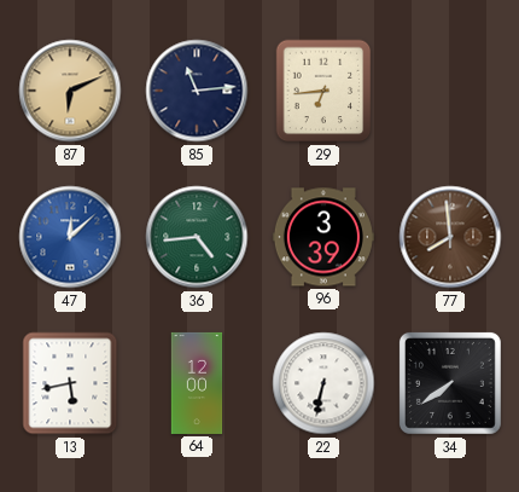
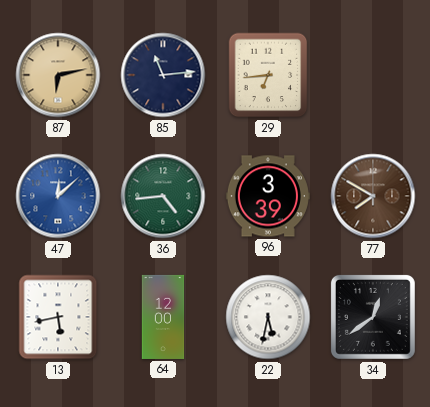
87: 6:11 -> 6:13
77: 7:59 -> 7:50
22: 6:32 -> 5:32
34: 7:39 -> 12:39
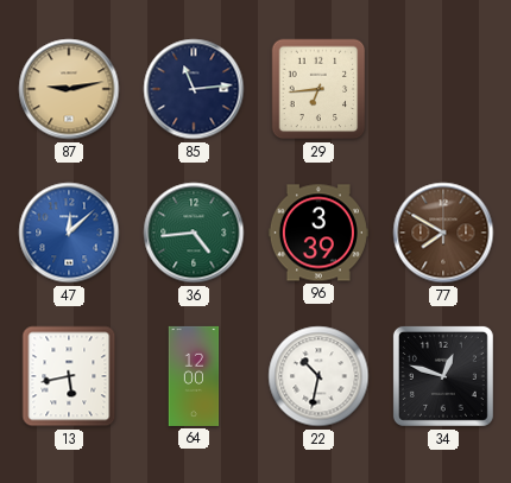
87: 6:13 -> 9:13
22: 5:32 -> 10:32
34: 12:39 -> 12:48
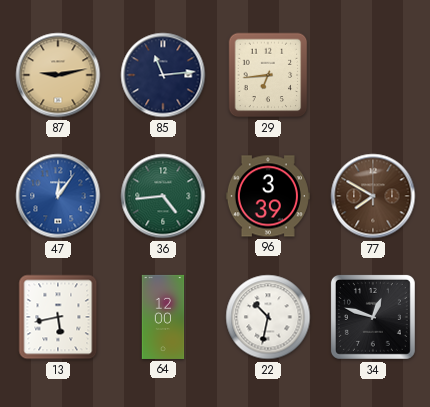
47: 12:08 -> 12:06
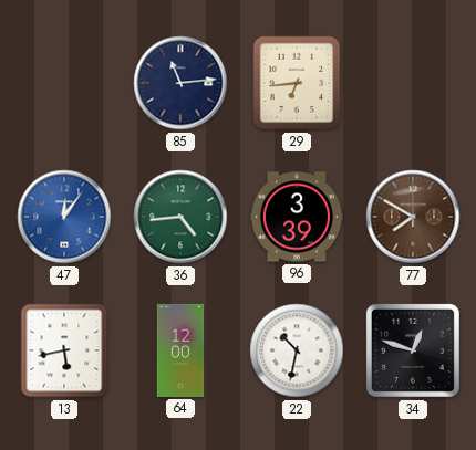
87: 9:13 -> none
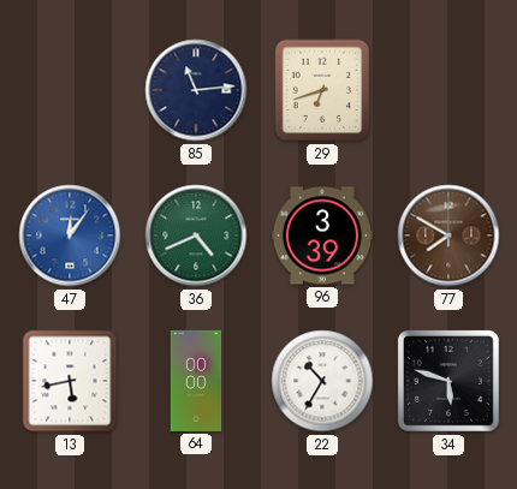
29: 6:44 -> 6:42
36: 4:44 -> 4:41
64: 12:00 -> 00:00
22: 10:32 -> 10:35
34: 12:48 -> 5:48
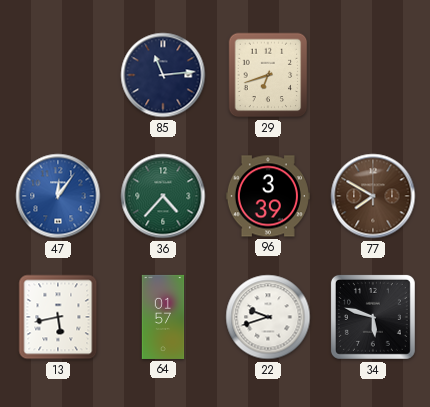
36: 4:41 -> 4:37
64: 00:00 -> 01:57
22: 10:35 -> 9:42
